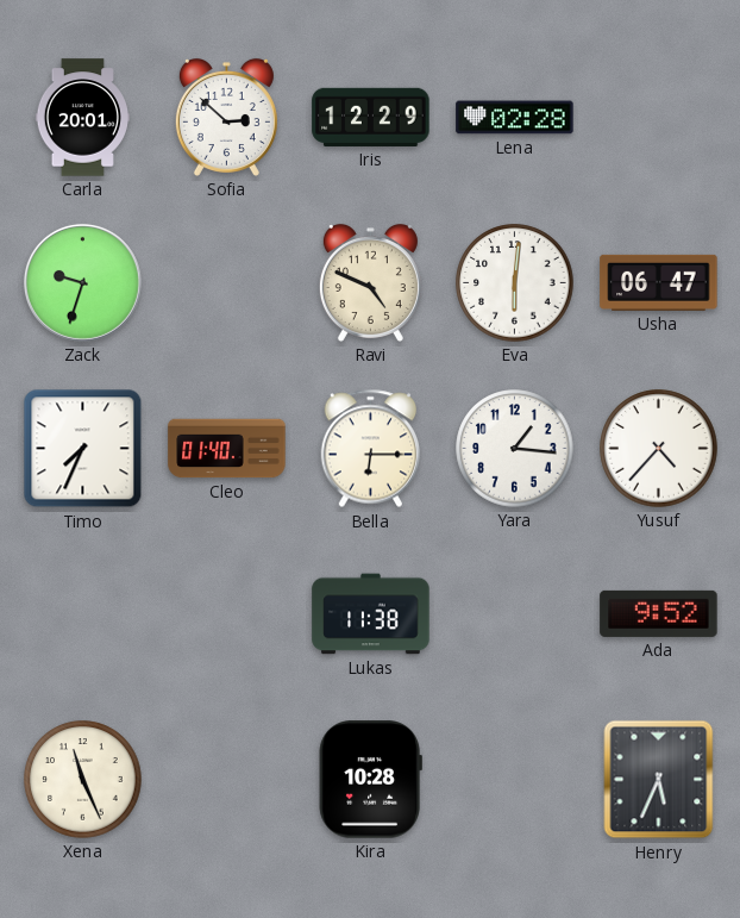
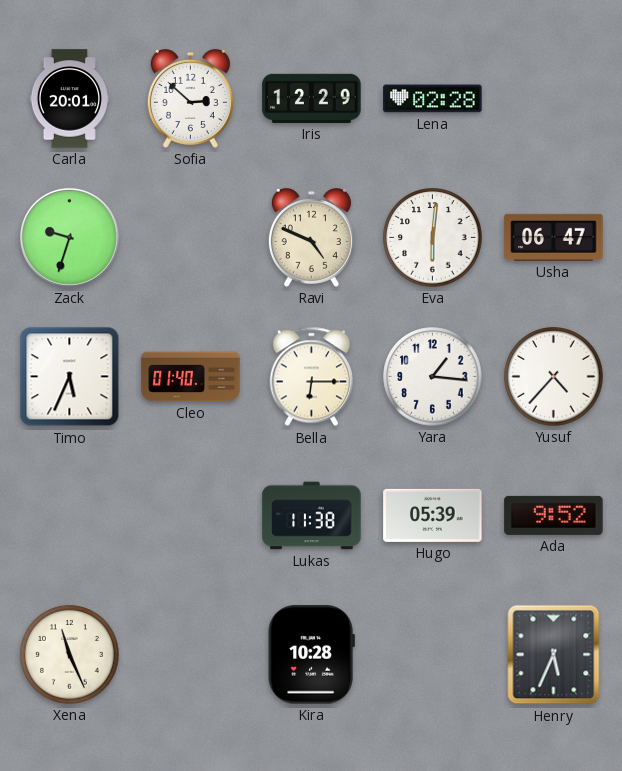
Timo: 7:34 -> 5:34
Hugo: none -> 05:39
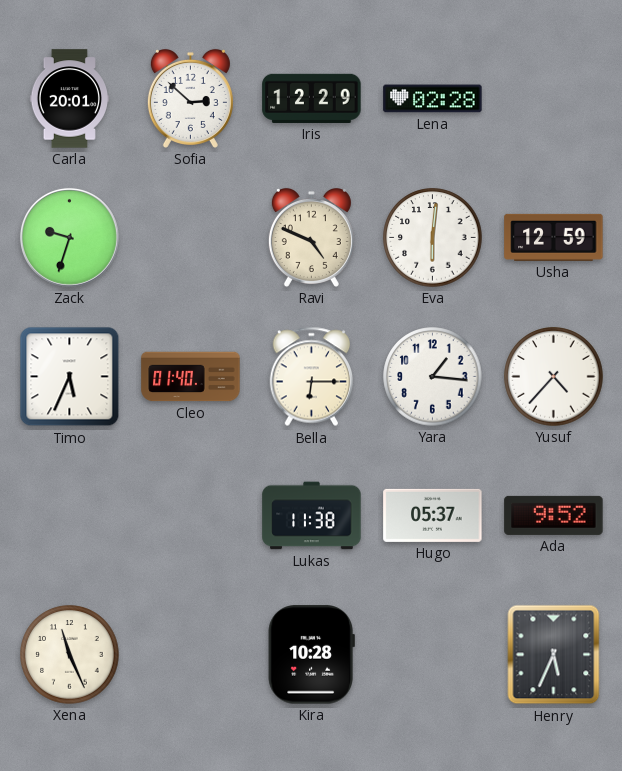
Usha: 06:47 -> 12:59
Hugo: 05:39 -> 05:37
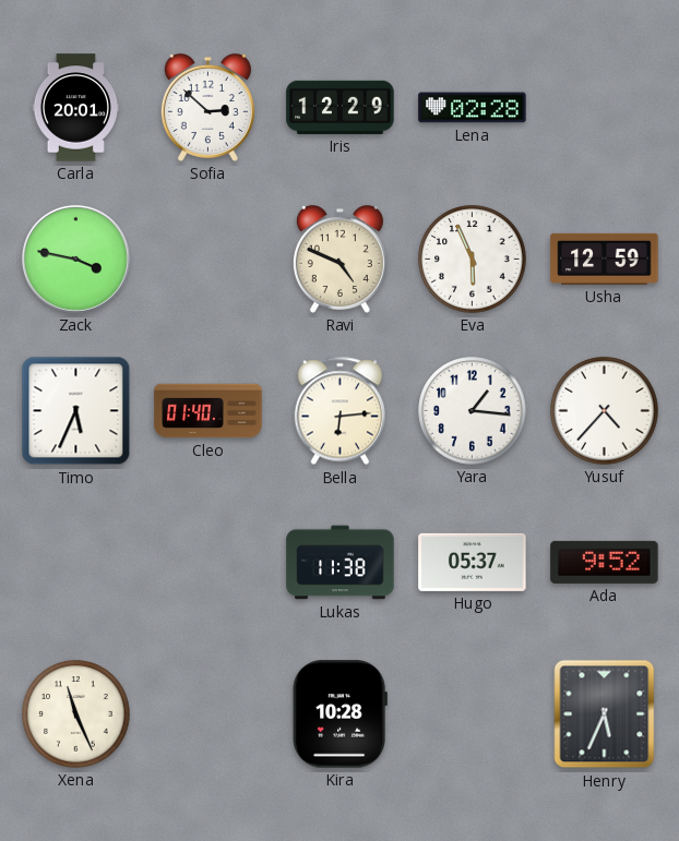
Zack: 9:33 -> 3:47
Eva: 6:01 -> 5:56
Bella: 6:15 -> 6:14
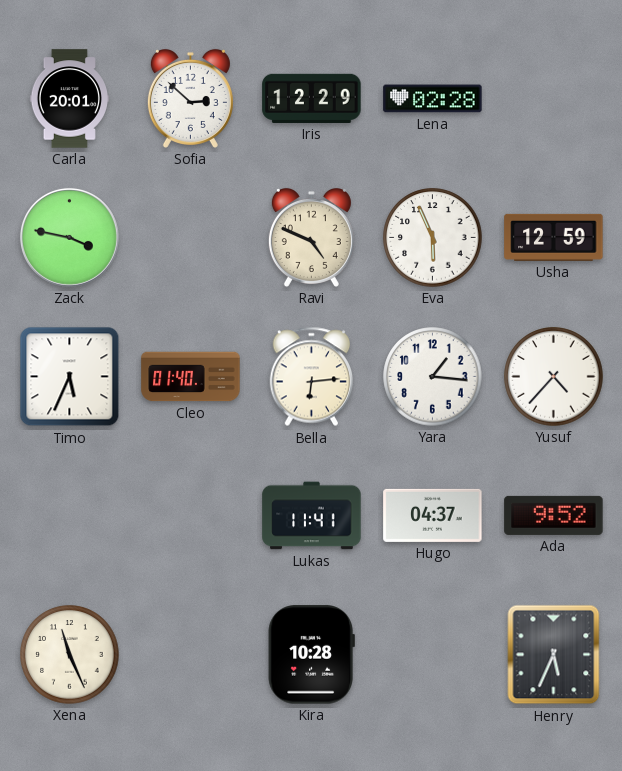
Lukas: 11:38 -> 11:41
Hugo: 05:37 -> 04:37
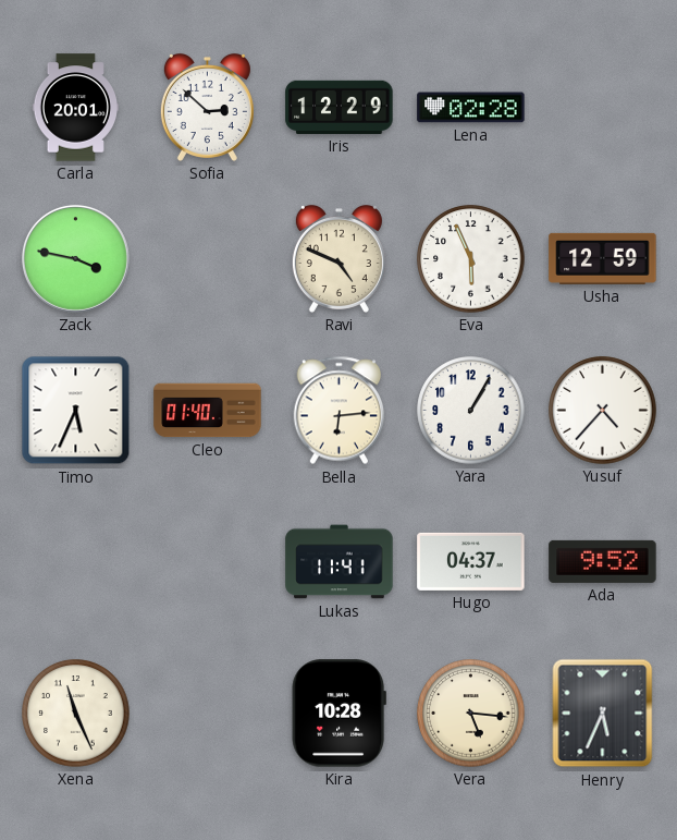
Yara: 1:16 -> 1:05
Vera: none -> 5:16
